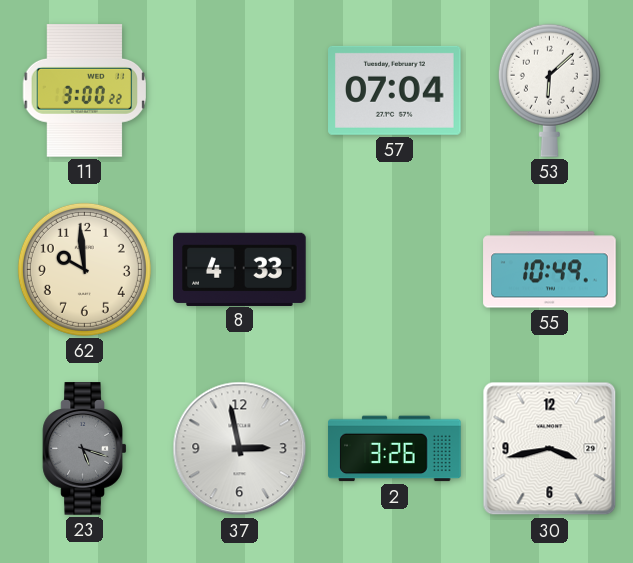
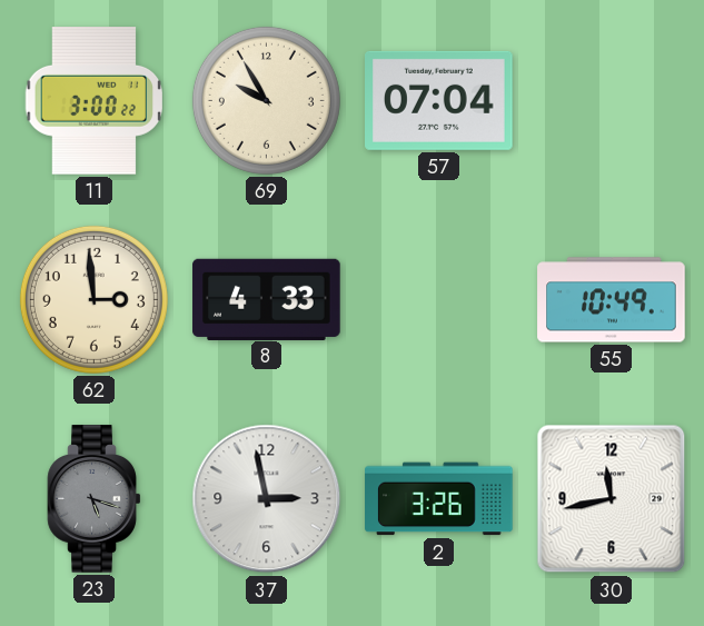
69: none -> 9:55
53: 6:08 -> none
62: 9:59 -> 2:59
30: 3:43 -> 11:43
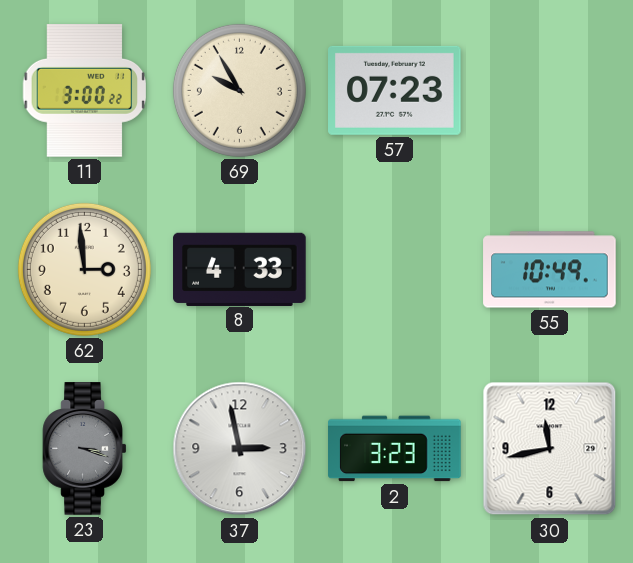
57: 07:04 -> 07:23
23: 5:18 -> 3:18
2: 3:26 -> 3:23
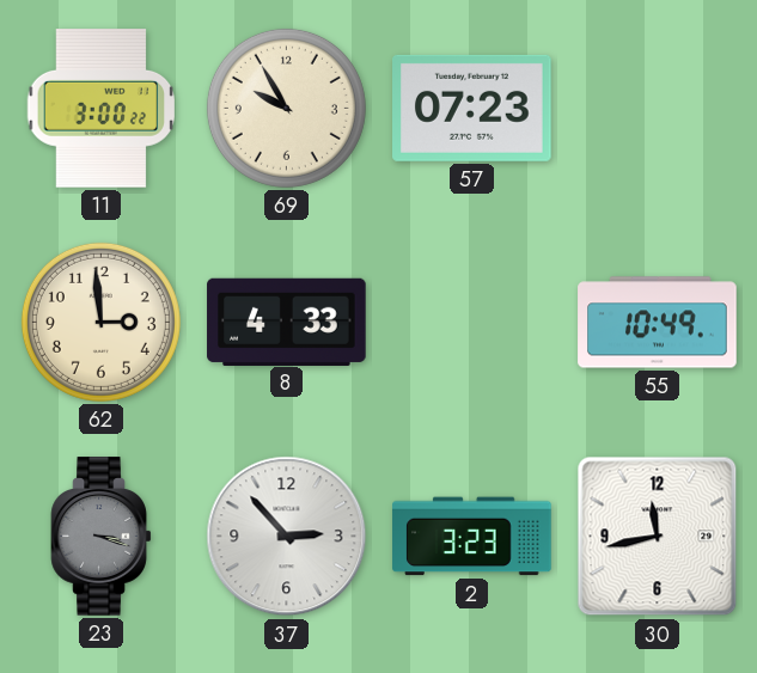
37: 2:58 -> 2:53
